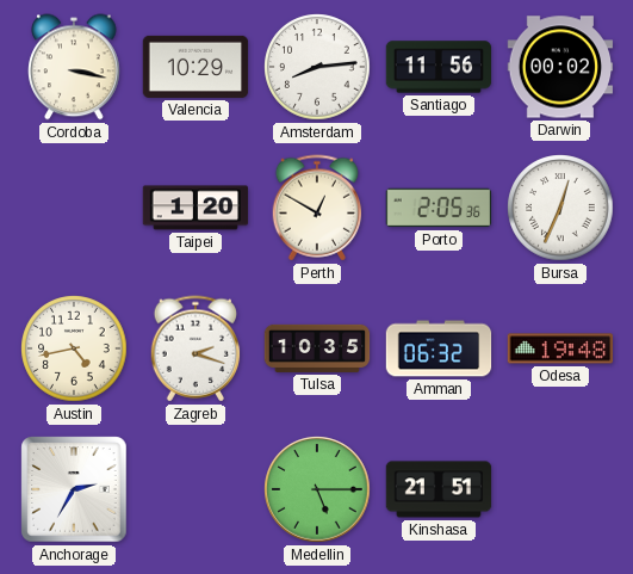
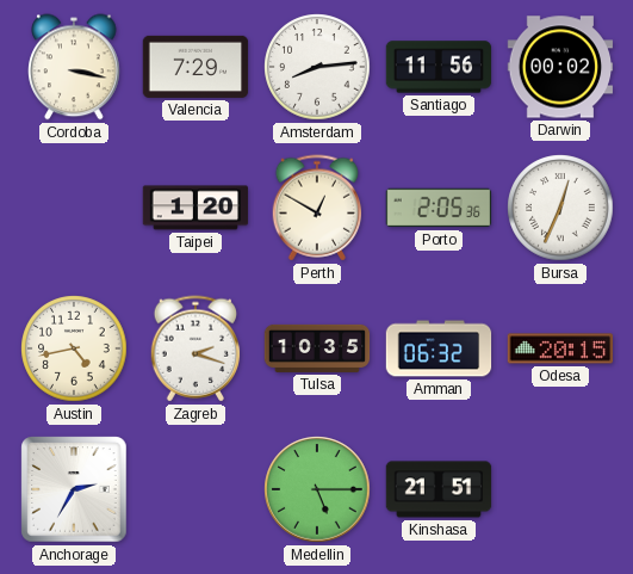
Valencia: 10:29 -> 7:29
Odesa: 19:48 -> 20:15
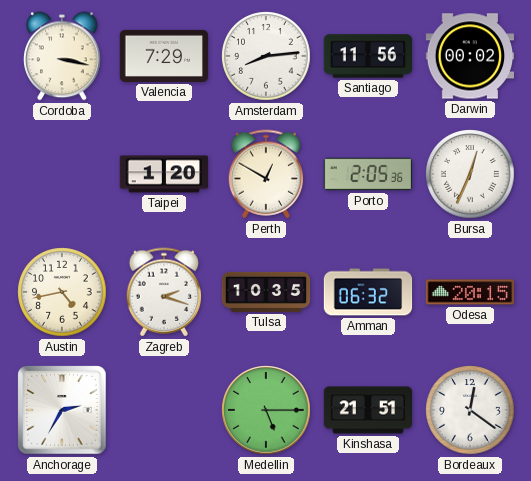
Bordeaux: none -> 12:21
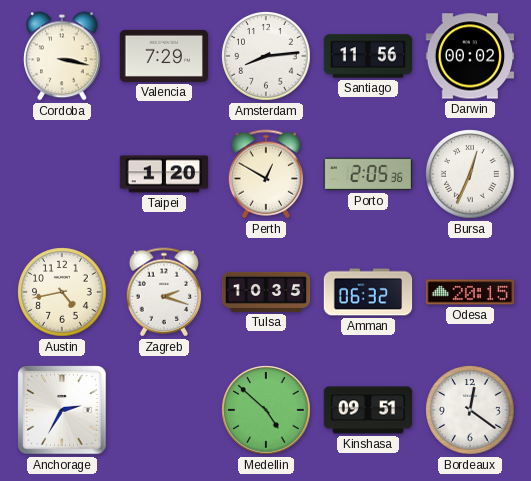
Medellin: 5:15 -> 4:52
Kinshasa: 21:51 -> 09:51
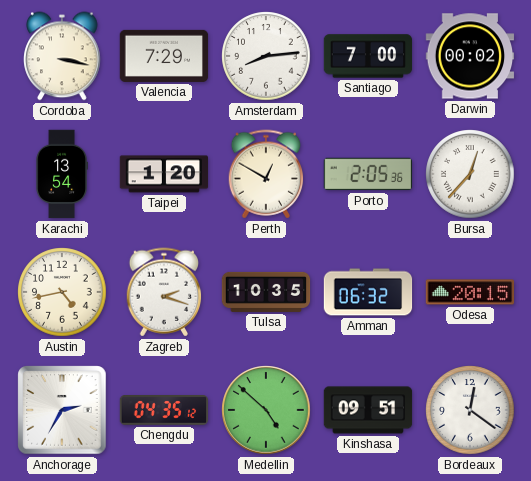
Santiago: 11:56 -> 7:00
Karachi: none -> 13:54
Bursa: 12:34 -> 12:37
Chengdu: none -> 04:35
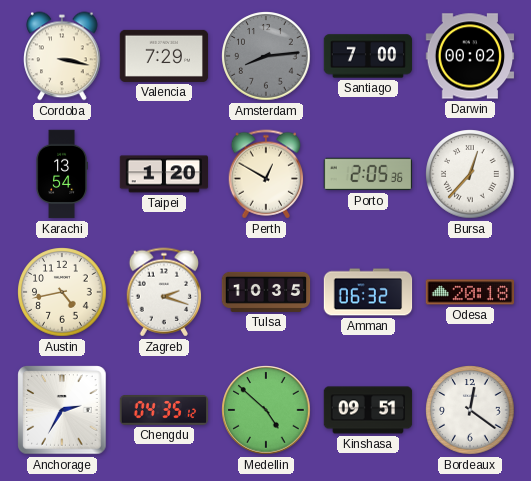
Amsterdam dial: white -> grey
Odesa: 20:15 -> 20:18
